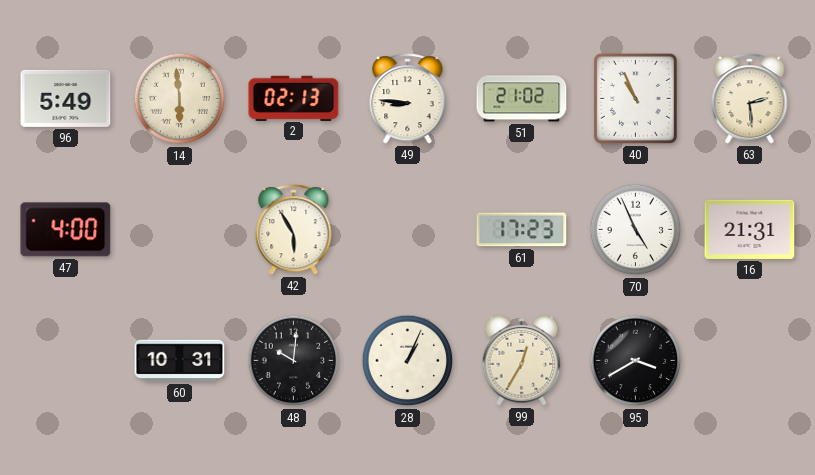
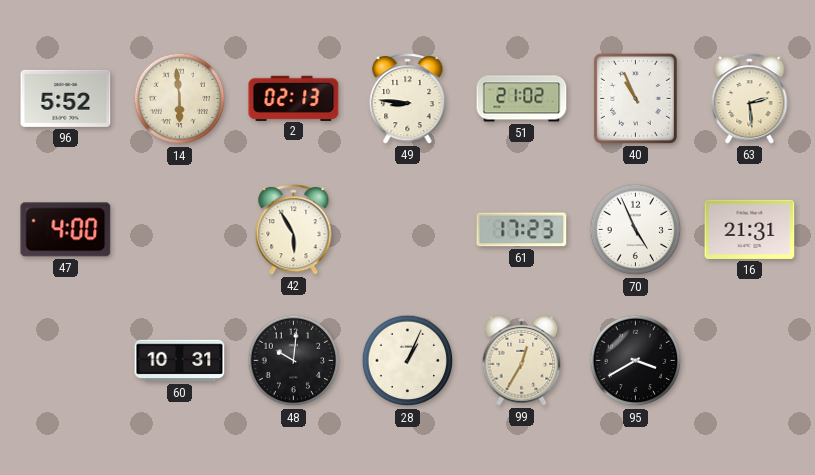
96: 5:49 -> 5:52
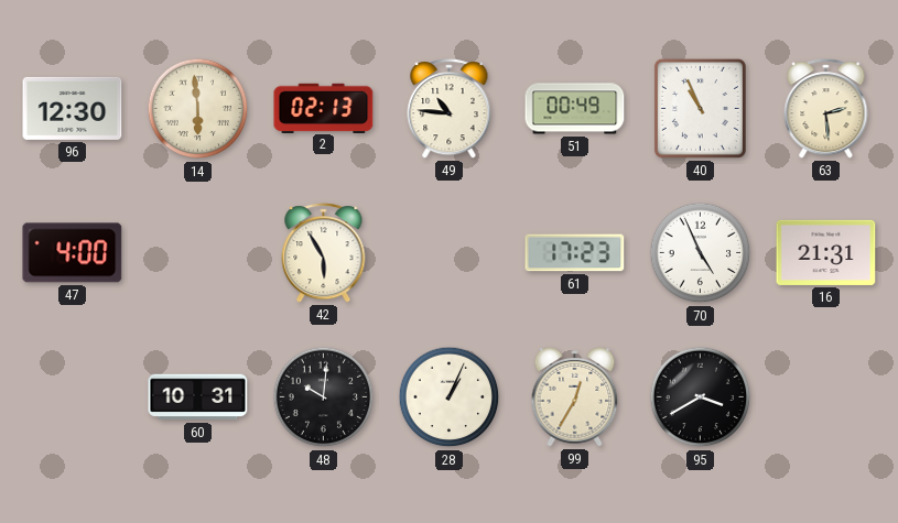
96: 5:52 -> 12:30
49: 8:46 -> 10:46
51: 21:02 -> 00:49
